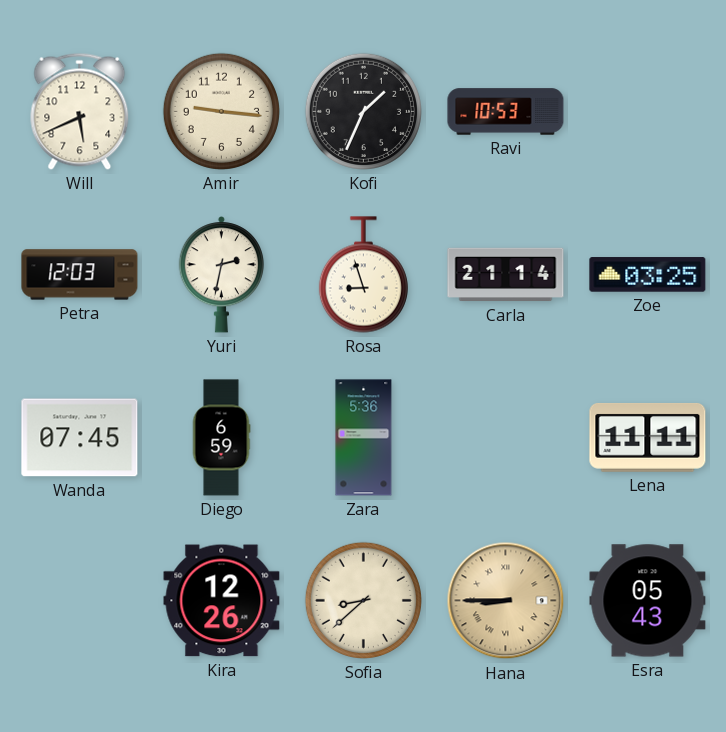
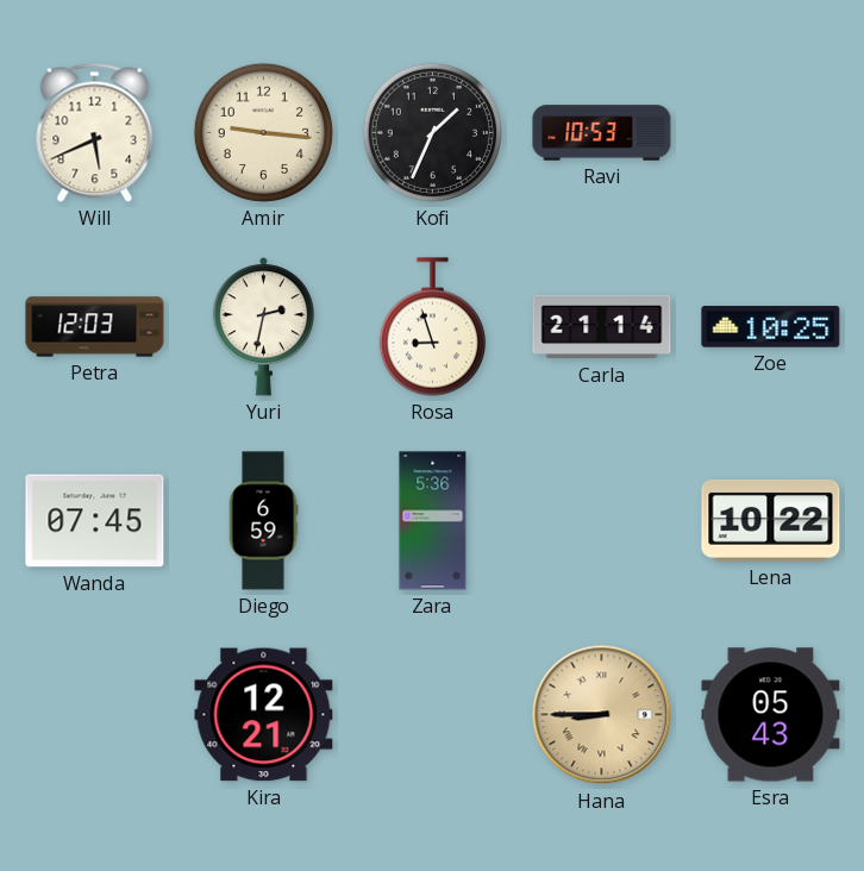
Zoe: 03:25 -> 10:25
Lena: 11:11 -> 10:22
Kira: 12:26 -> 12:21
Sofia: 8:38 -> none
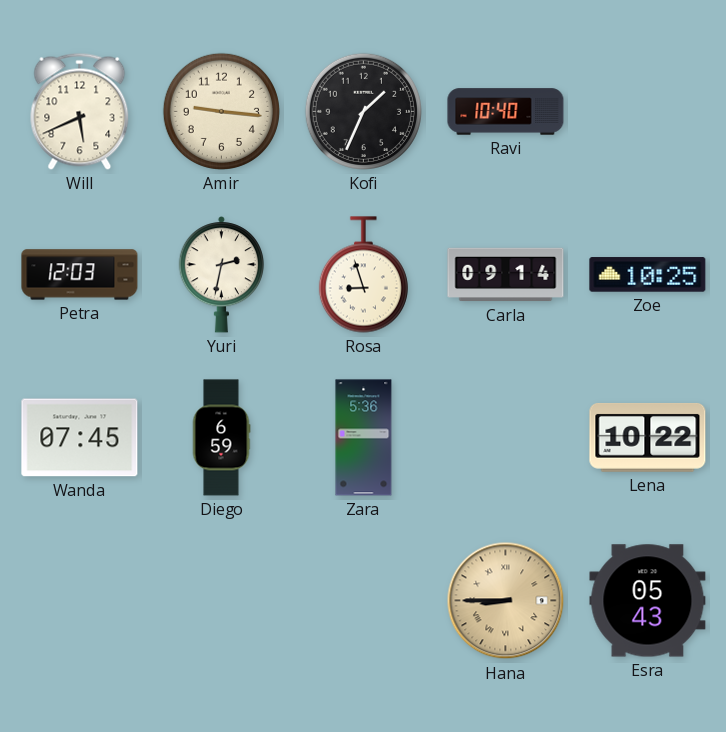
Ravi: 10:53 -> 10:40
Carla: 21:14 -> 09:14
Kira: 12:21 -> none
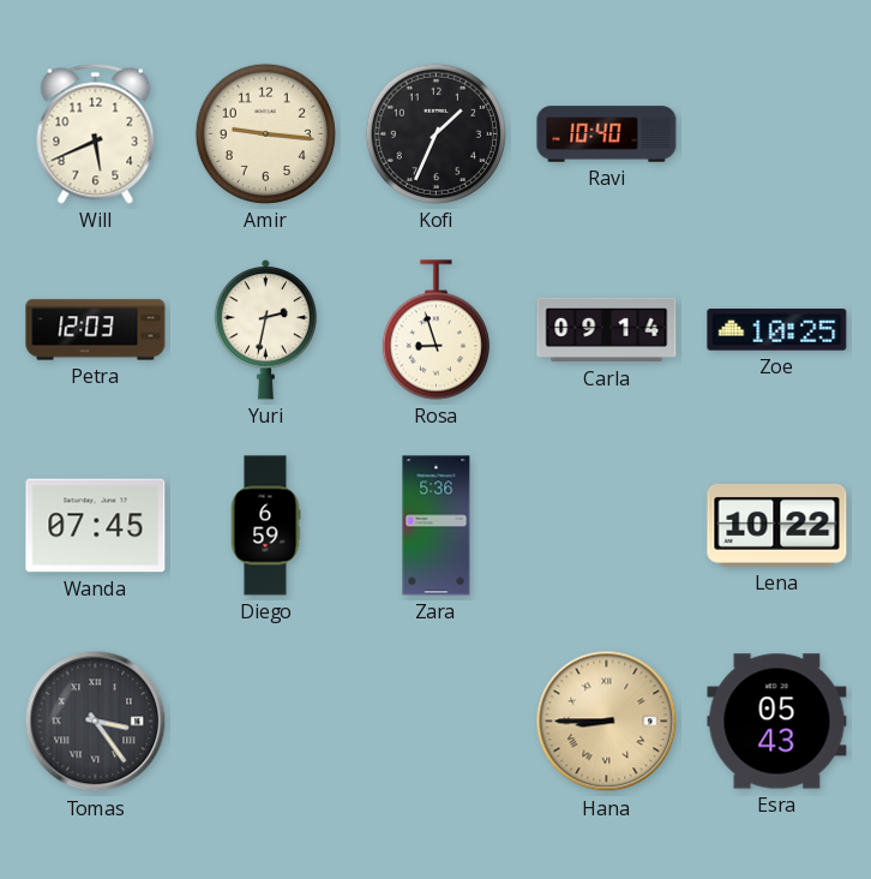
Tomas: none -> 3:24
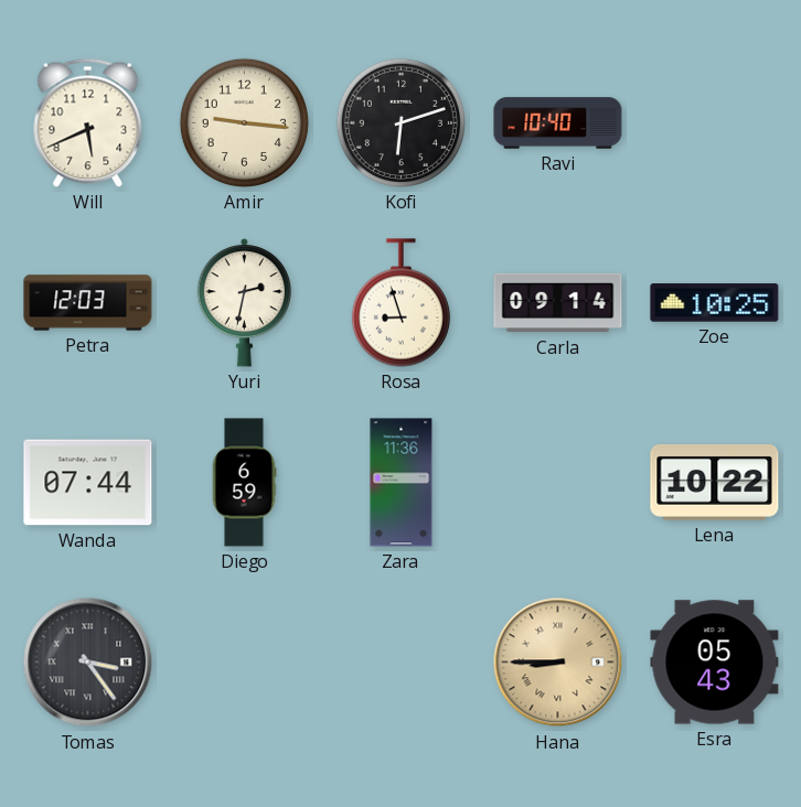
Kofi: 1:34 -> 6:12
Wanda: 07:45 -> 07:44
Zara: 5:36 -> 11:36
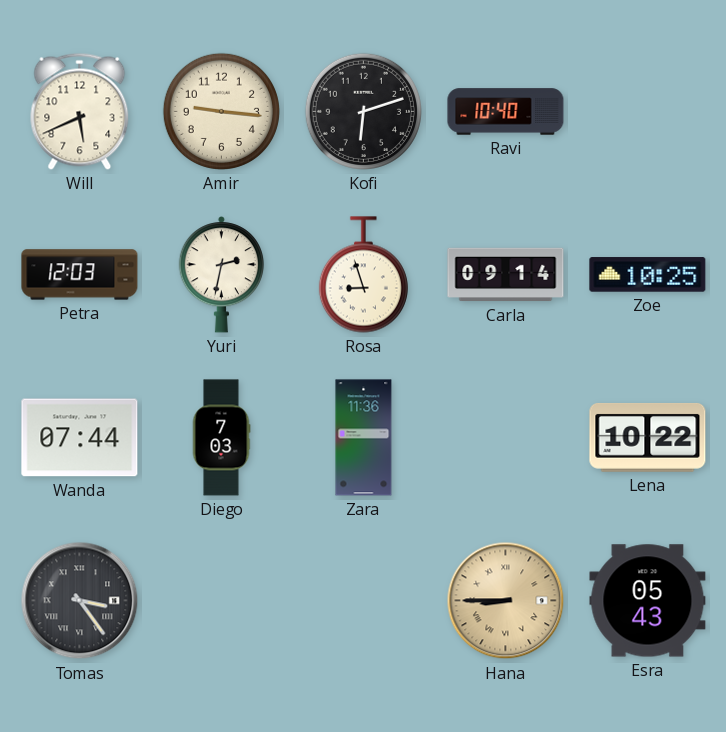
Diego: 6:59 -> 7:03
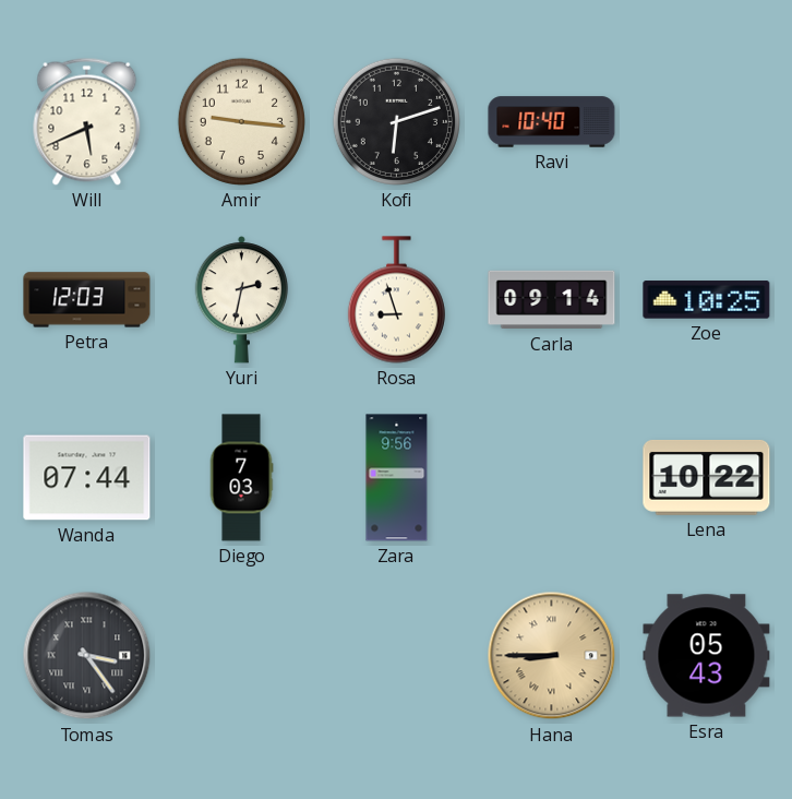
Zara: 11:36 -> 9:56
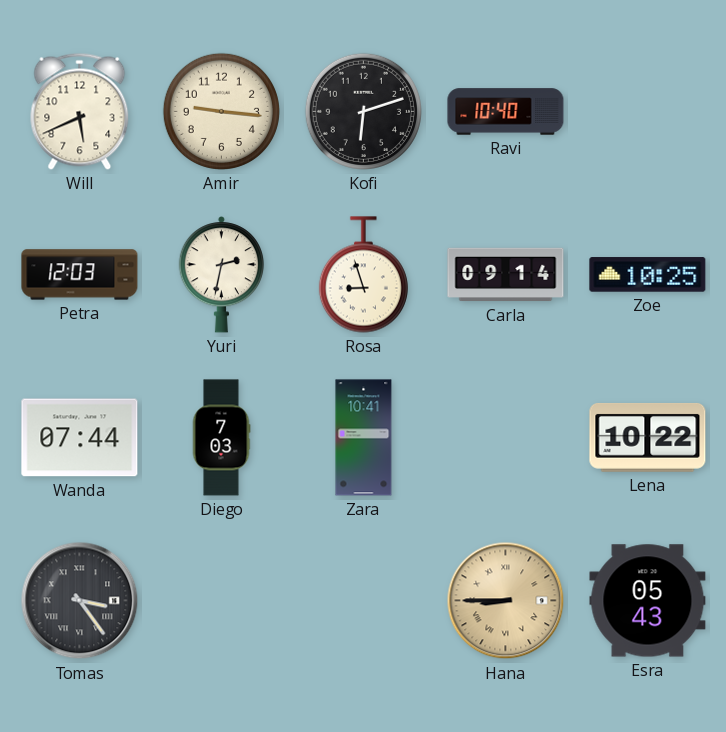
Zara: 9:56 -> 10:41
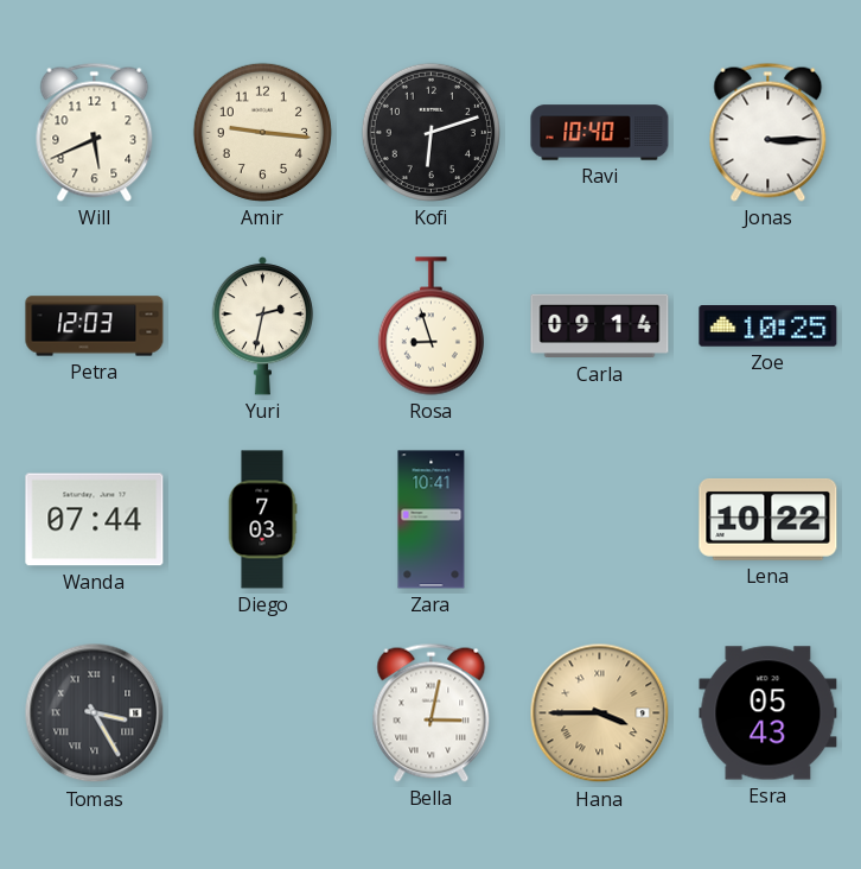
Jonas: none -> 3:15
Tomas: 3:24 -> 3:25
Bella: none -> 3:02
Hana: 8:45 -> 3:45
